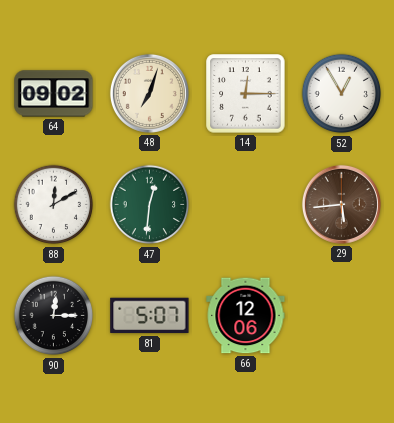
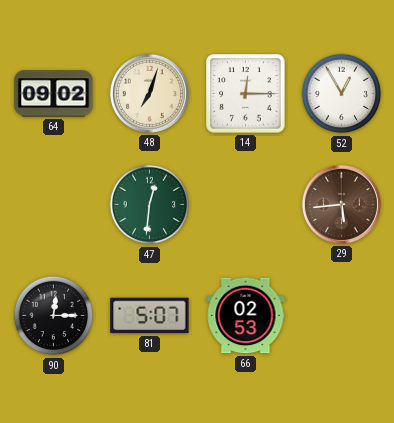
88: 12:10 -> none
66: 12:06 -> 02:53
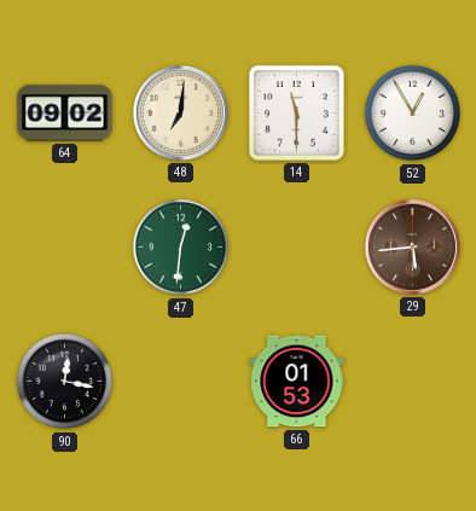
48: 7:03 -> 7:01
14: 12:15 -> 11:30
90: 12:15 -> 12:17
81: 5:07 -> none
66: 02:53 -> 01:53
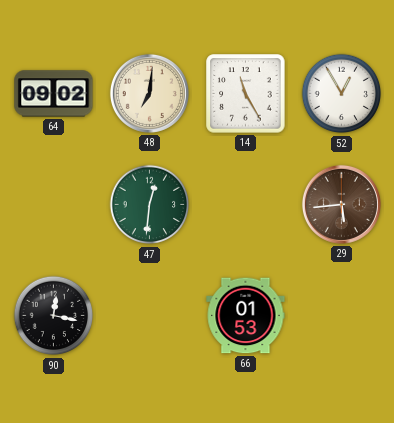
14: 11:30 -> 11:25
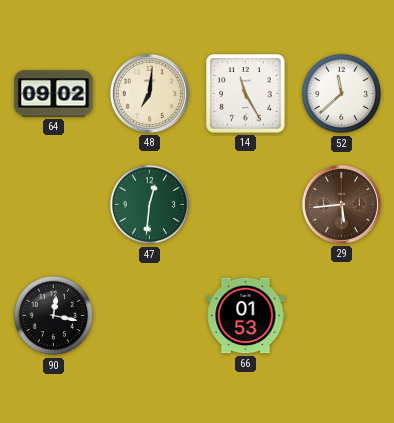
52: 12:55 -> 11:38
